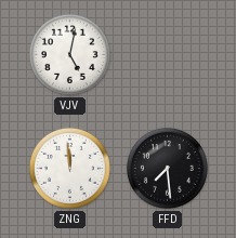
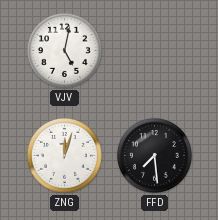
ZNG: 11:59 -> 12:03
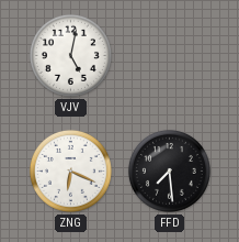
ZNG: 12:03 -> 6:19
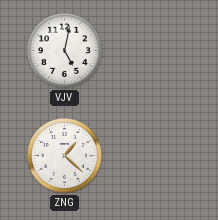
ZNG: 6:19 -> 1:22
FFD: 7:29 -> none
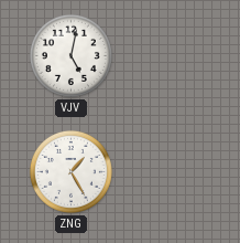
ZNG: 1:22 -> 1:25
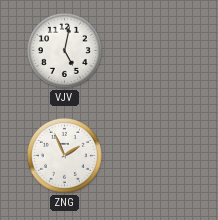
ZNG: 1:25 -> 1:56
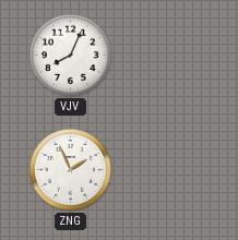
VJV: 5:02 -> 8:04
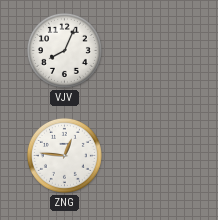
ZNG: 1:56 -> 12:46
